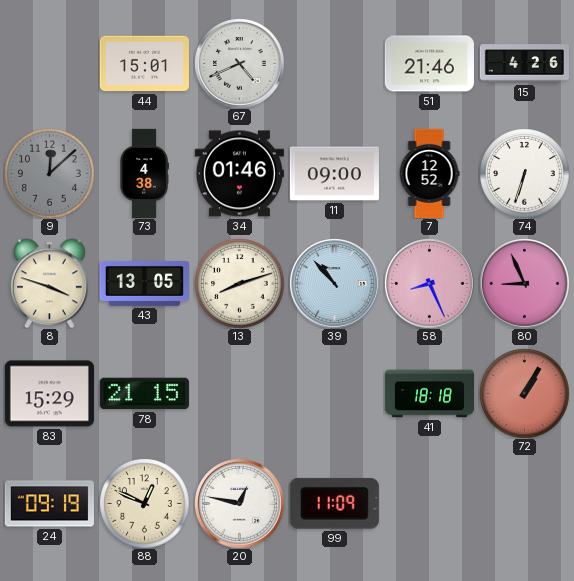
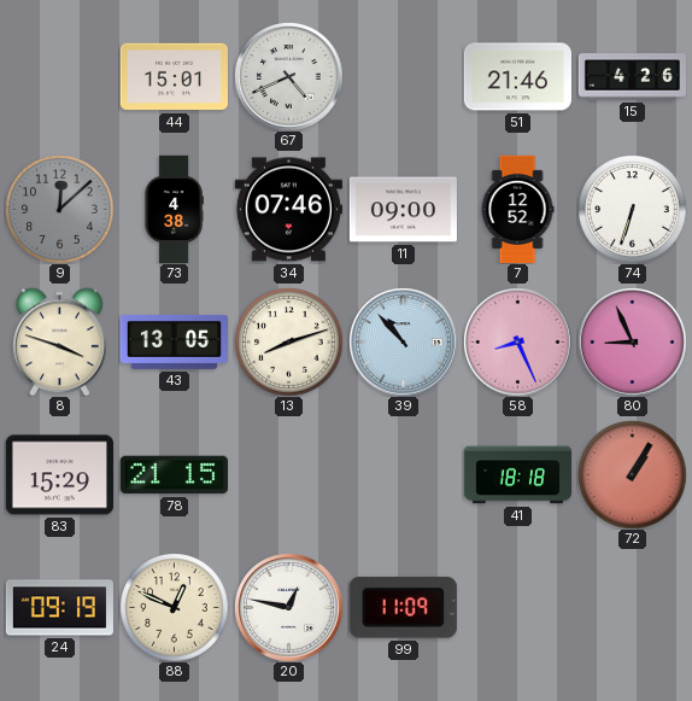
34: 01:46 -> 07:46
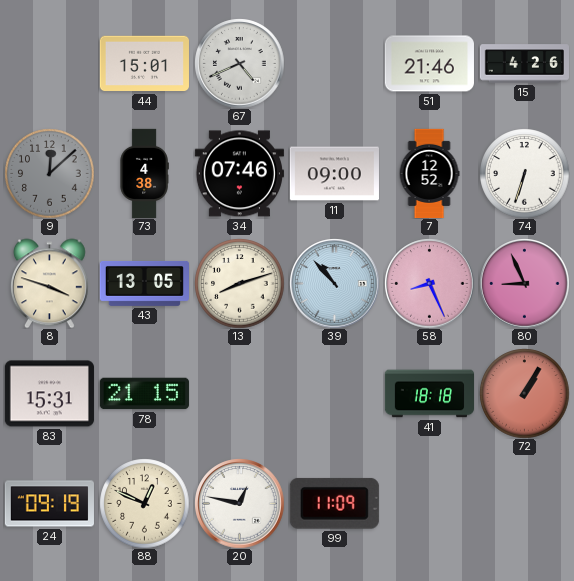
83: 15:29 -> 15:31
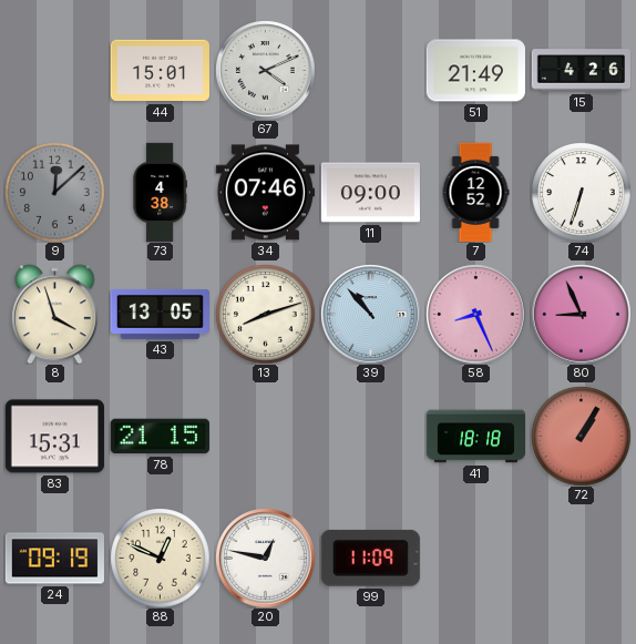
67: 4:41 -> 4:11
51: 21:46 -> 21:49
8: 3:48 -> 3:57
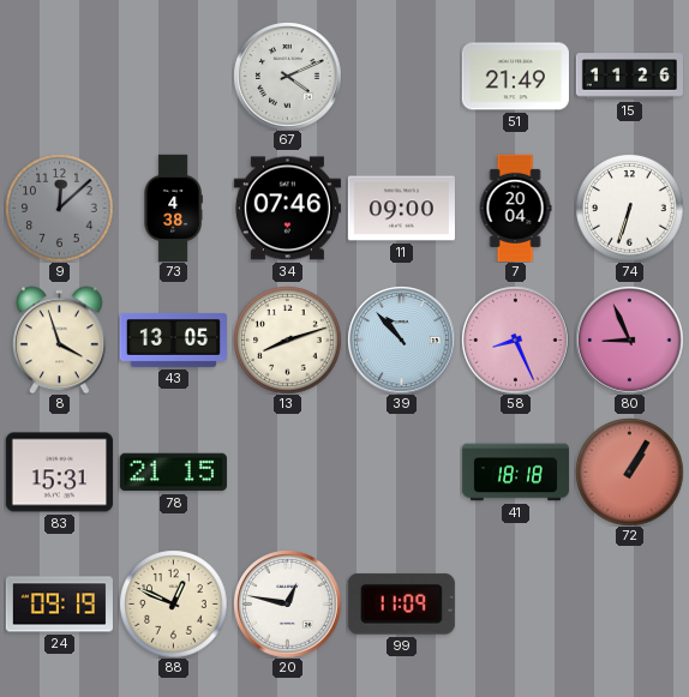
44: 15:01 -> none
15: 4:26 -> 11:26
7: 12:52 -> 20:04
